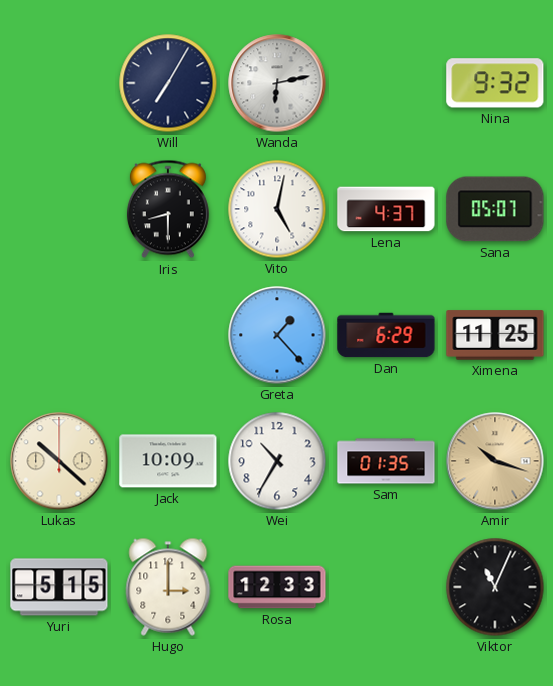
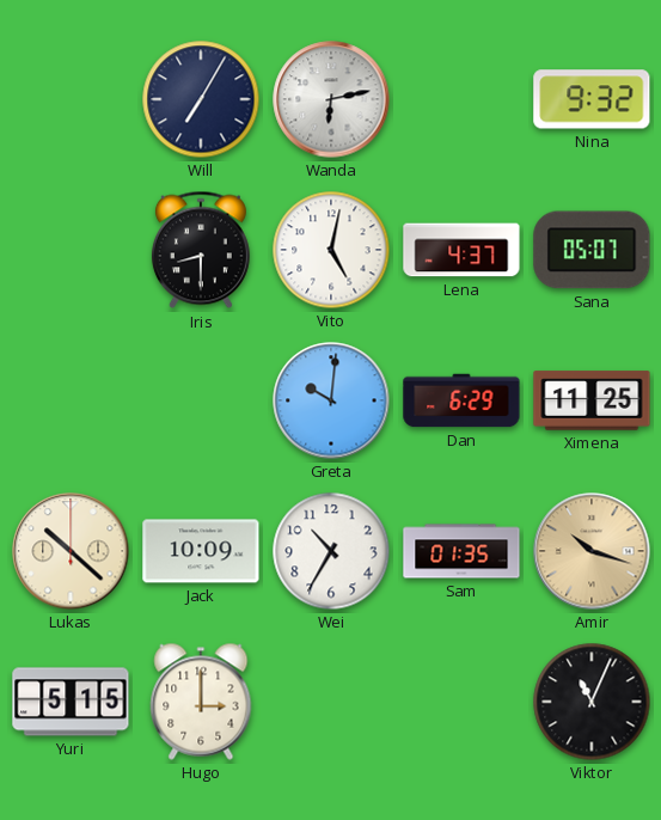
Greta: 1:23 -> 10:01
Rosa: 12:33 -> none
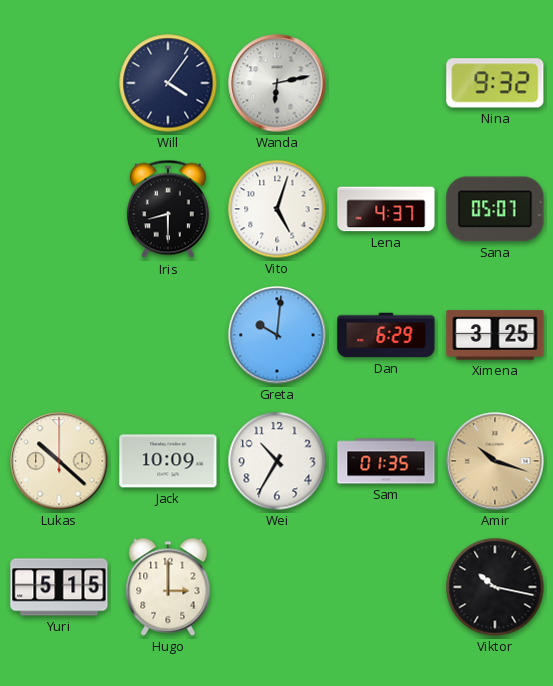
Will: 7:05 -> 4:06
Vito: 5:02 -> 5:03
Ximena: 11:25 -> 3:25
Viktor: 11:04 -> 10:17
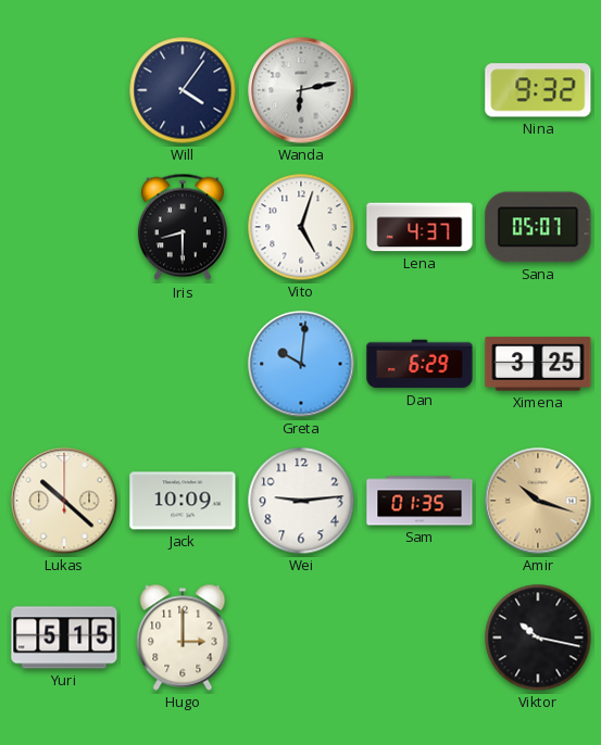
Wei: 10:35 -> 9:14
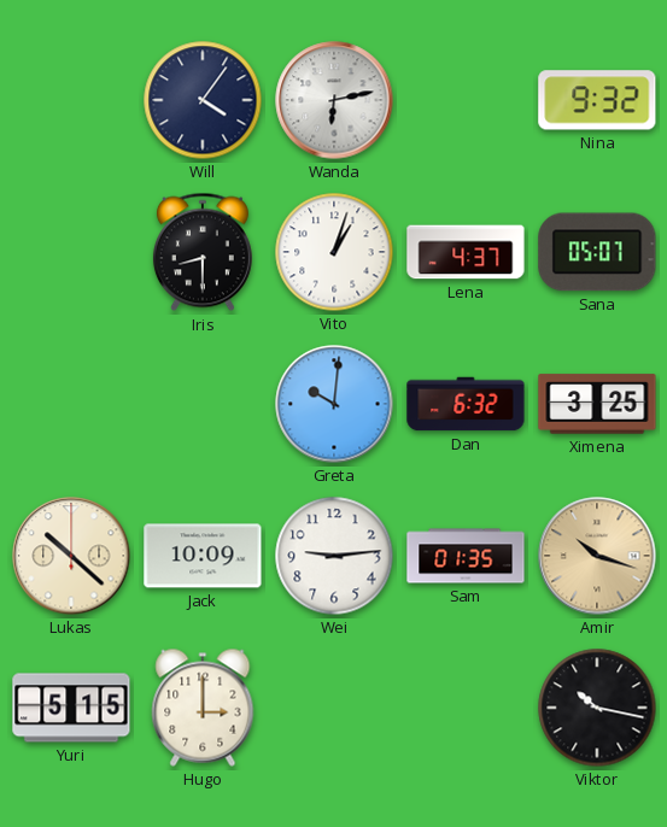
Vito: 5:03 -> 1:03
Dan: 6:29 -> 6:32
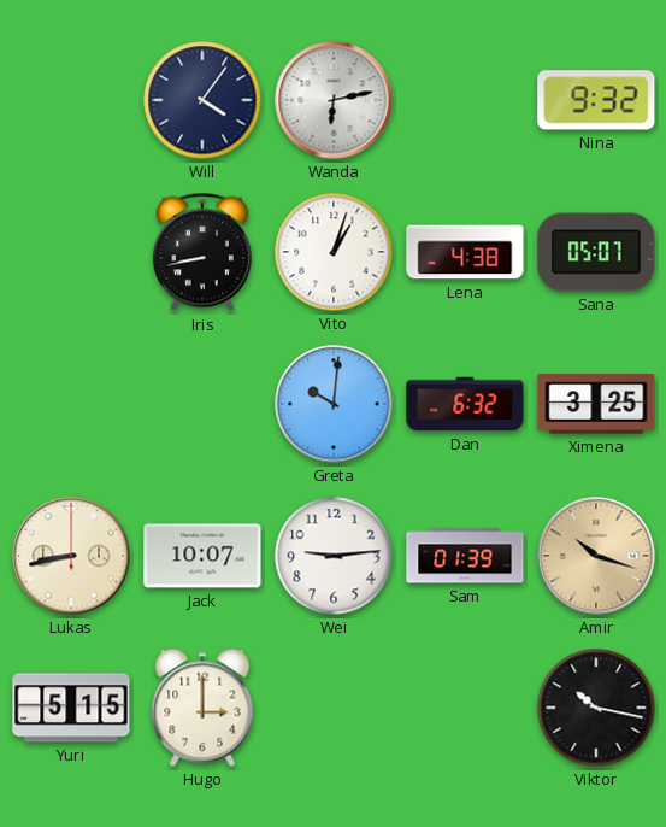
Iris: 8:30 -> 8:43
Lena: 4:37 -> 4:38
Lukas: 10:22 -> 8:43
Jack: 10:09 -> 10:07
Sam: 01:35 -> 01:39
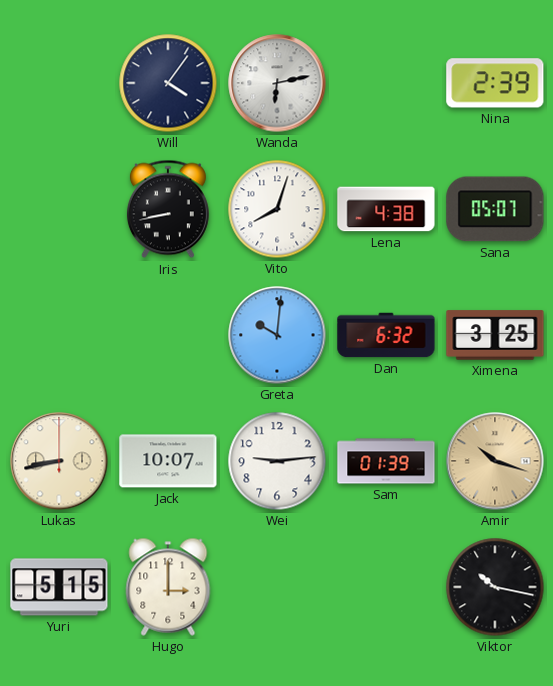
Nina: 9:32 -> 2:39
Vito: 1:03 -> 8:03
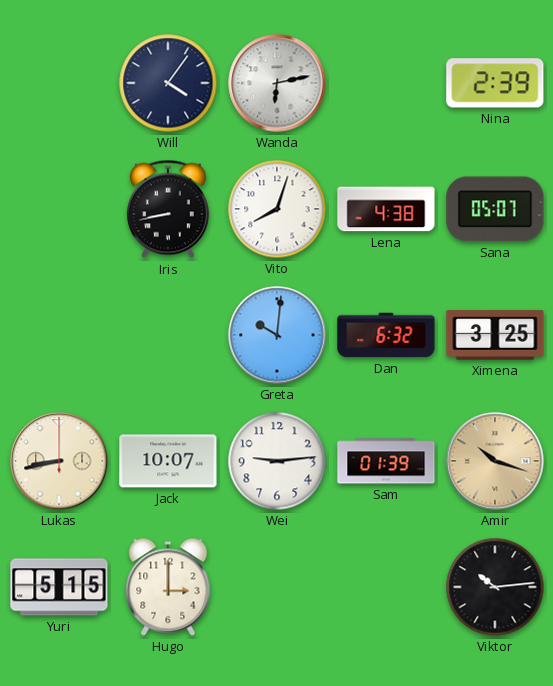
Viktor: 10:17 -> 10:14
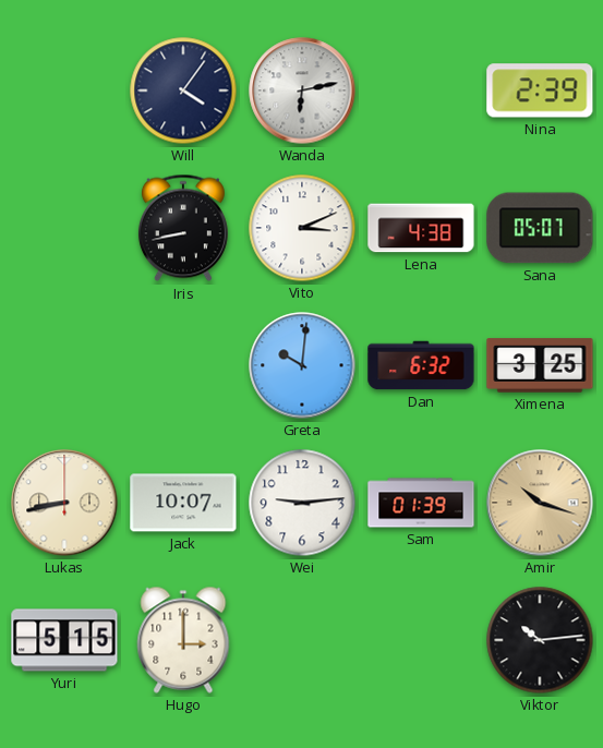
Vito: 8:03 -> 3:11
